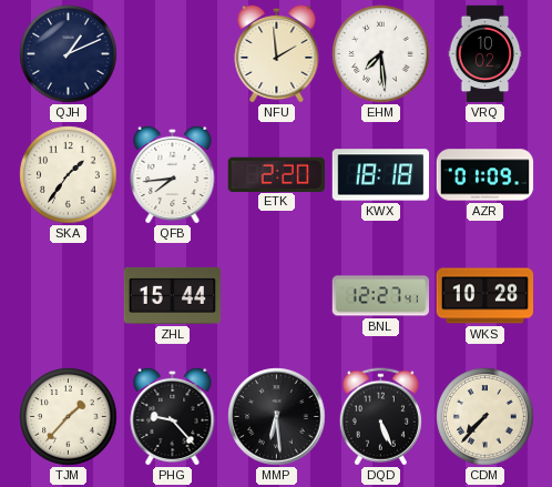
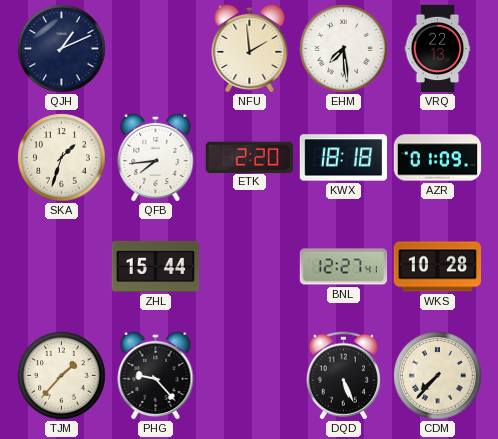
VRQ: 10:02 -> 22:13
SKA: 1:36 -> 1:33
MMP: 6:29 -> none
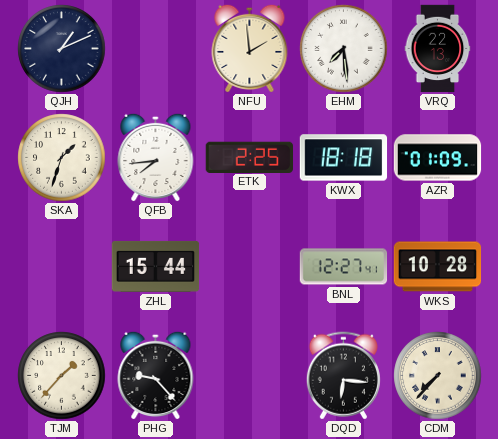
ETK: 2:20 -> 2:25
DQD: 5:26 -> 6:16
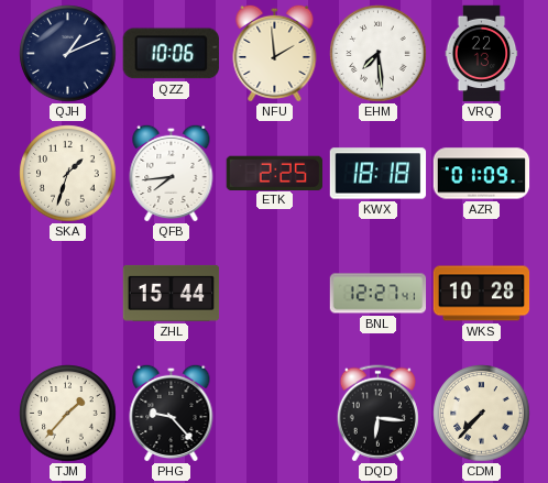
QZZ: none -> 10:06
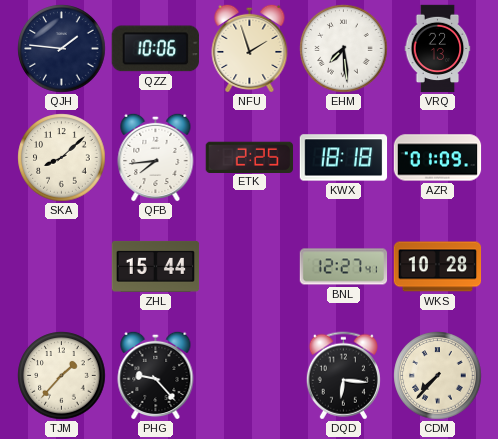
QJH: 1:11 -> 1:46
NFU: 1:59 -> 1:57
SKA: 1:33 -> 8:08
